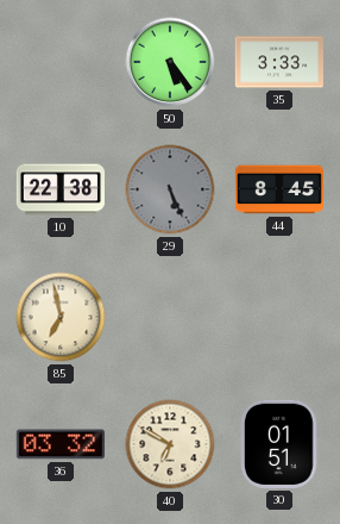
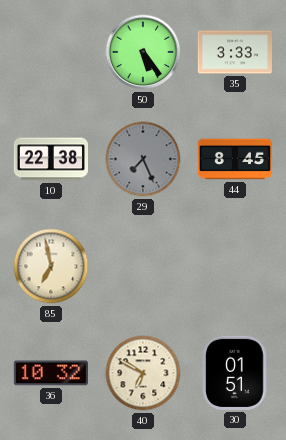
29: 5:26 -> 7:26
36: 03:32 -> 10:32
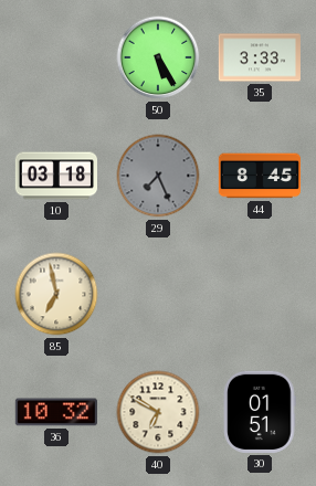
50: 5:24 -> 5:25
10: 22:38 -> 03:18
